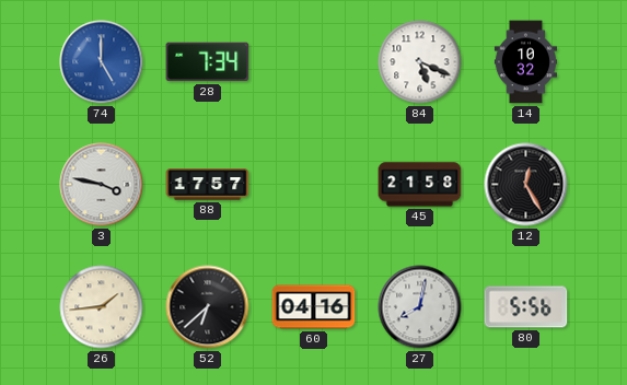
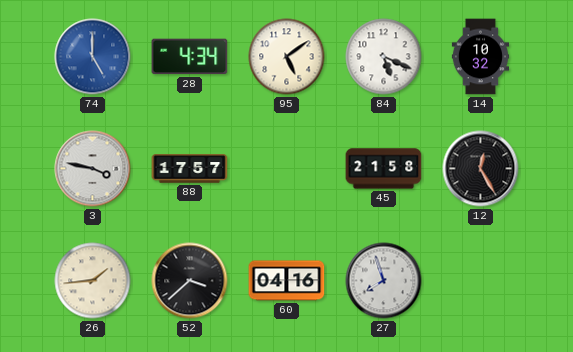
28: 7:34 -> 4:34
95: none -> 5:09
52: 6:38 -> 3:38
27: 8:02 -> 7:57
80: 5:56 -> none
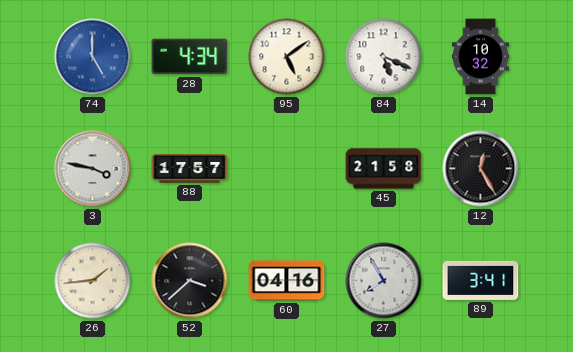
27: 7:57 -> 7:55
89: none -> 3:41
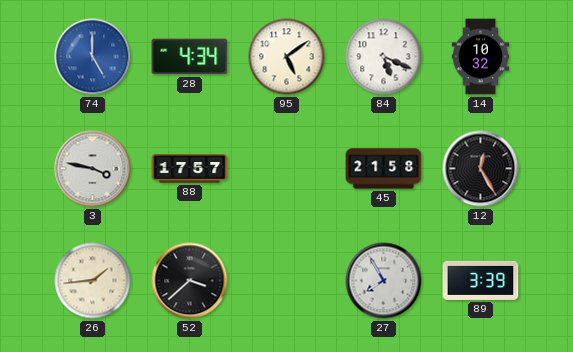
60: 04:16 -> none
89: 3:41 -> 3:39
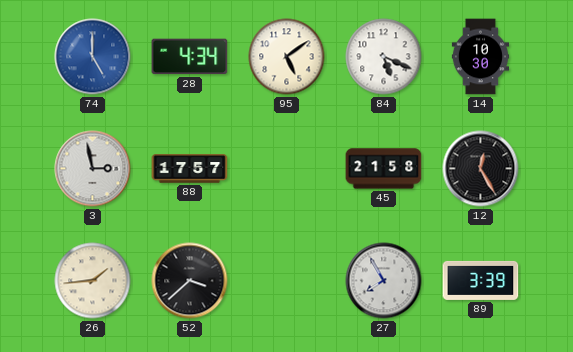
14: 10:32 -> 10:30
3: 3:47 -> 2:58
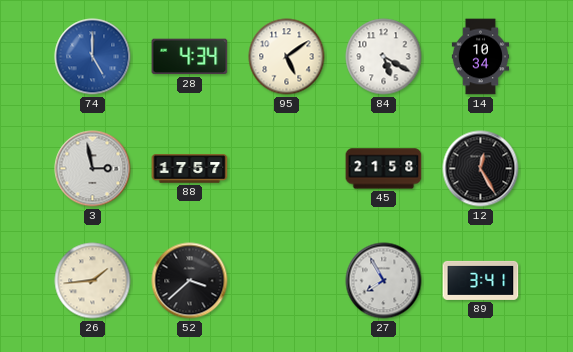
84: 5:19 -> 5:20
14: 10:30 -> 10:34
89: 3:39 -> 3:41
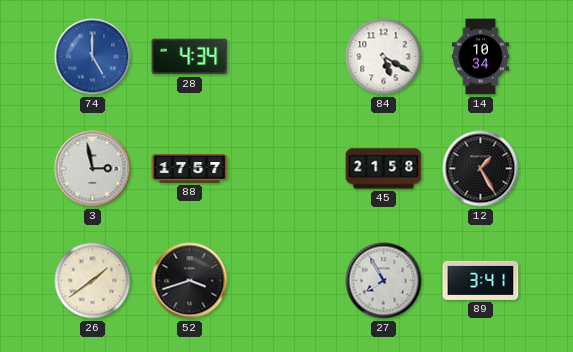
95: 5:09 -> none
12: 12:25 -> 1:25
26: 1:44 -> 1:39
52: 3:38 -> 3:42
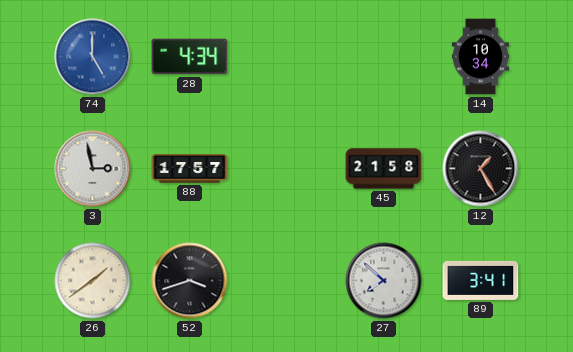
84: 5:20 -> none
27: 7:55 -> 7:52
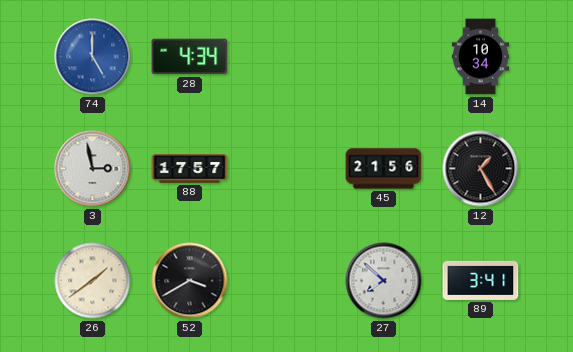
45: 21:58 -> 21:56
52: 3:42 -> 3:40
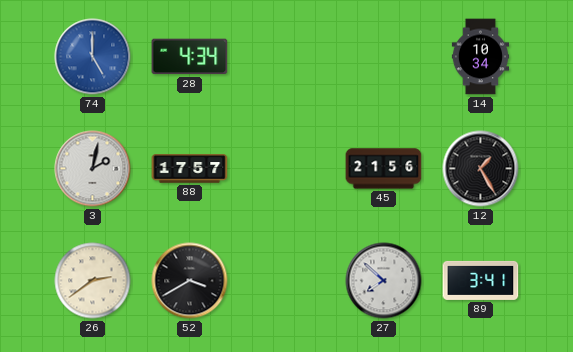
3: 2:58 -> 2:02
26: 1:39 -> 2:39
